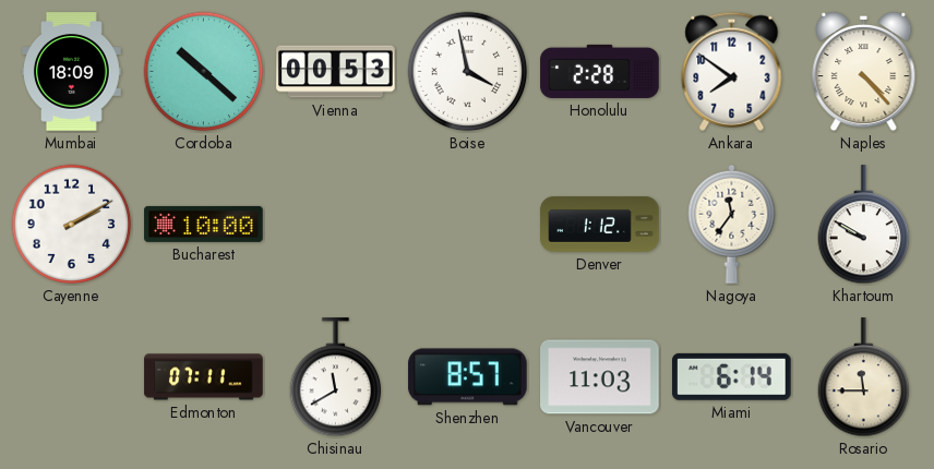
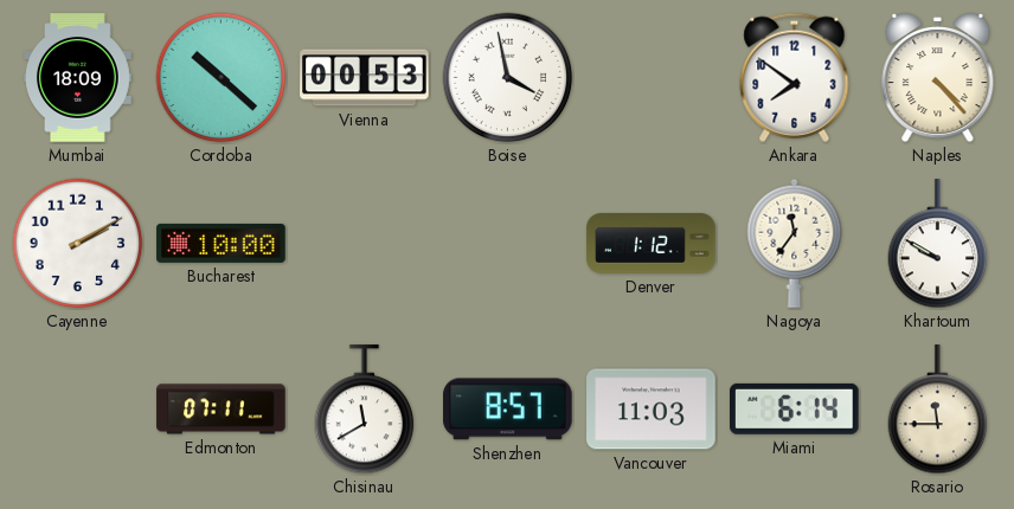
Honolulu: 2:28 -> none
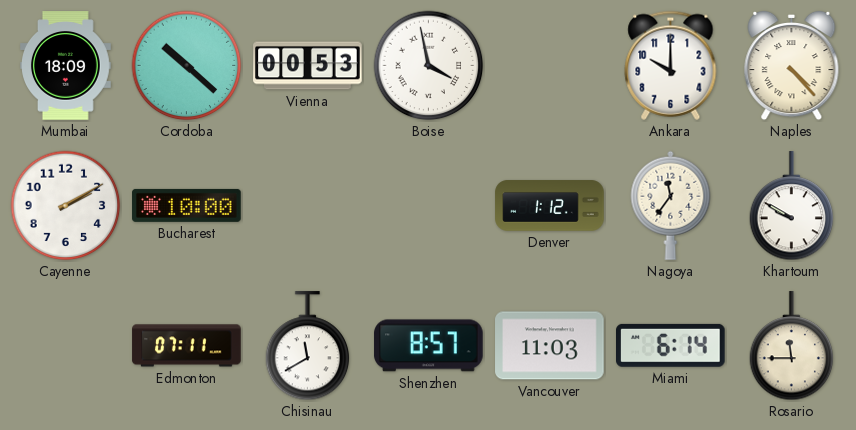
Ankara: 7:51 -> 10:00
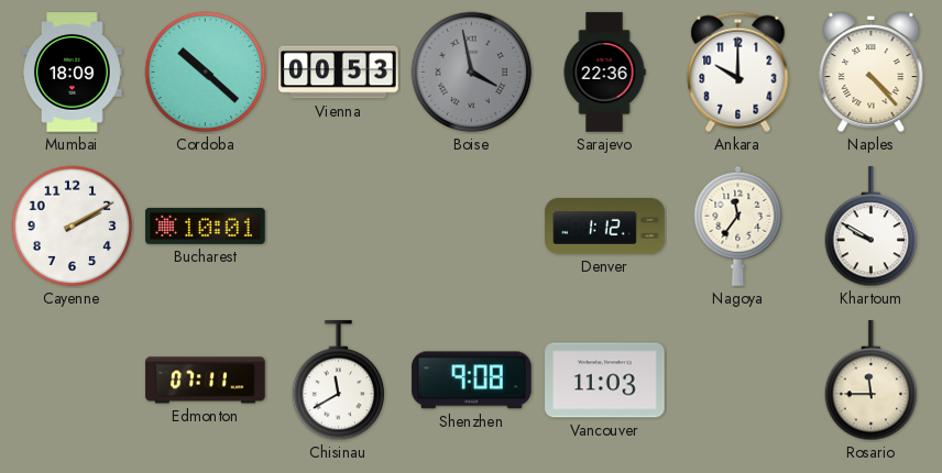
Boise dial: white -> grey
Sarajevo: none -> 22:36
Bucharest: 10:00 -> 10:01
Shenzhen: 8:57 -> 9:08
Miami: 6:14 -> none
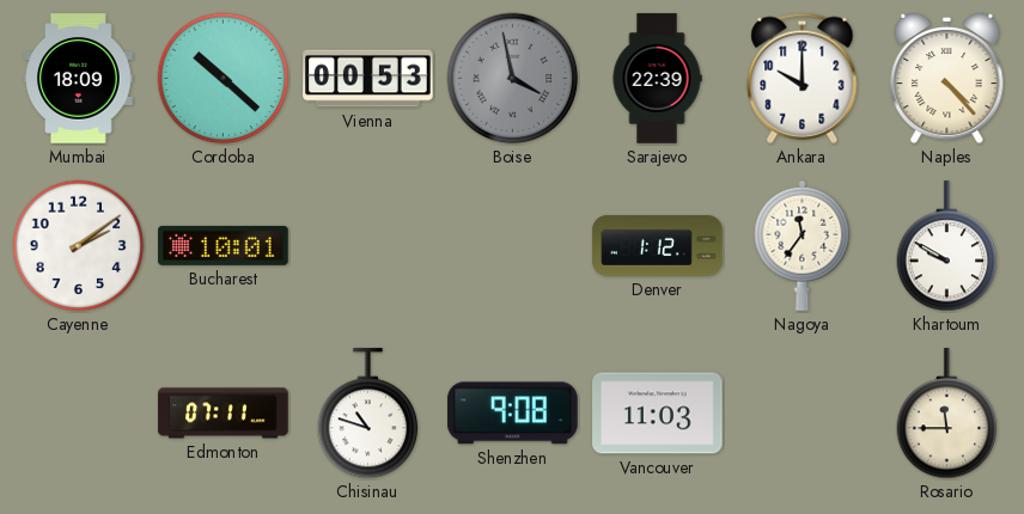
Sarajevo: 22:36 -> 22:39
Cayenne: 2:10 -> 2:09
Chisinau: 11:40 -> 10:48
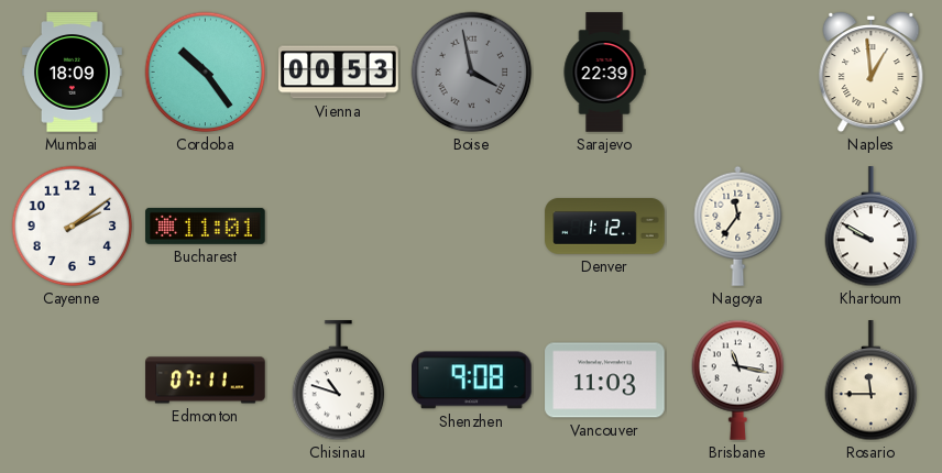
Cordoba: 10:22 -> 10:24
Ankara: 10:00 -> none
Naples: 4:23 -> 12:59
Bucharest: 10:01 -> 11:01
Brisbane: none -> 11:17
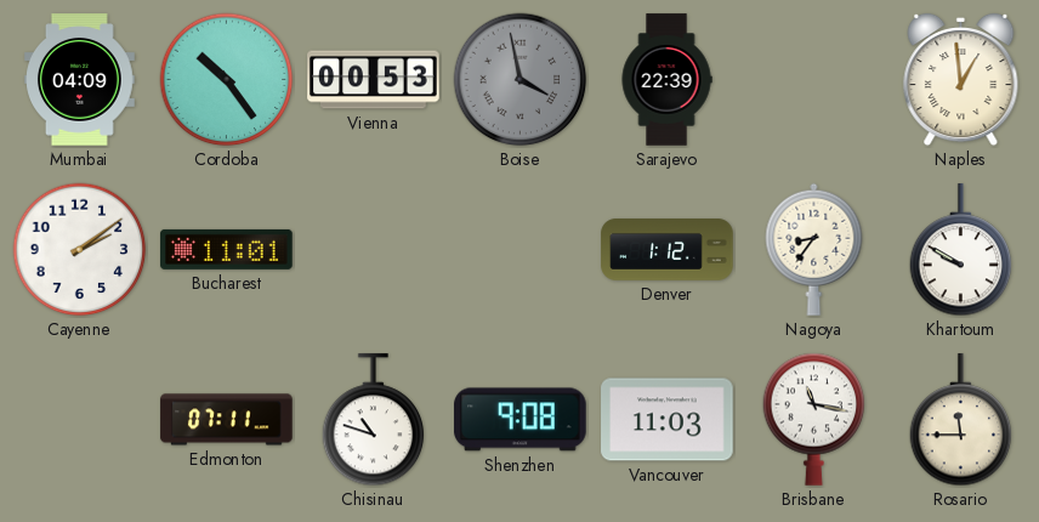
Mumbai: 18:09 -> 04:09
Nagoya: 11:36 -> 8:36
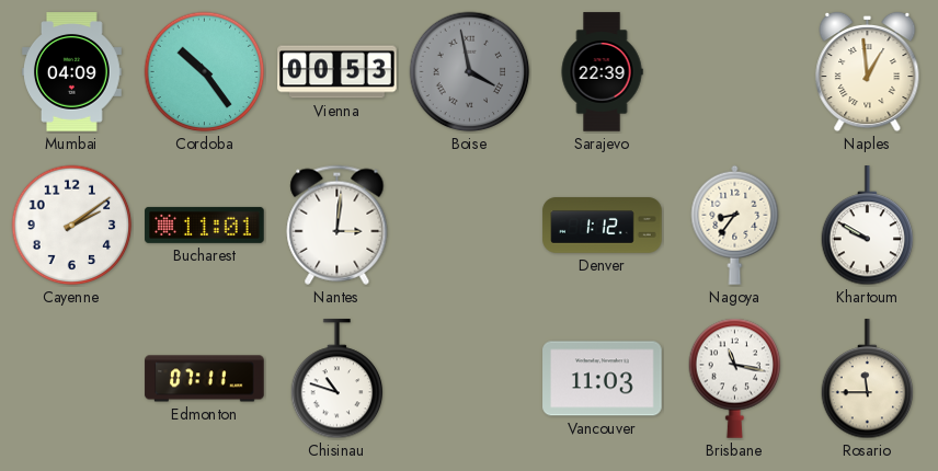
Nantes: none -> 3:01
Shenzhen: 9:08 -> none
